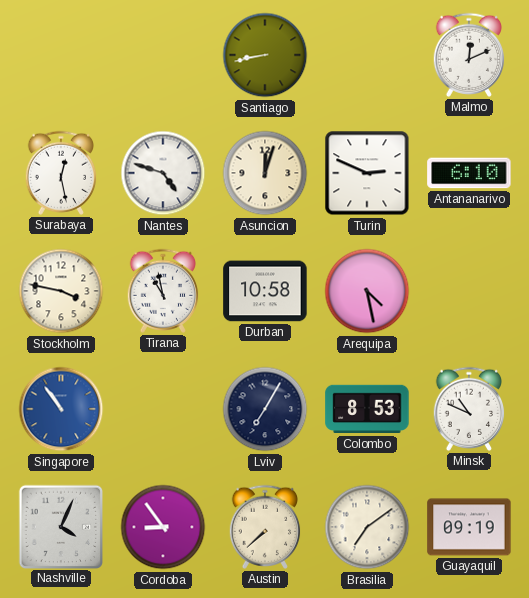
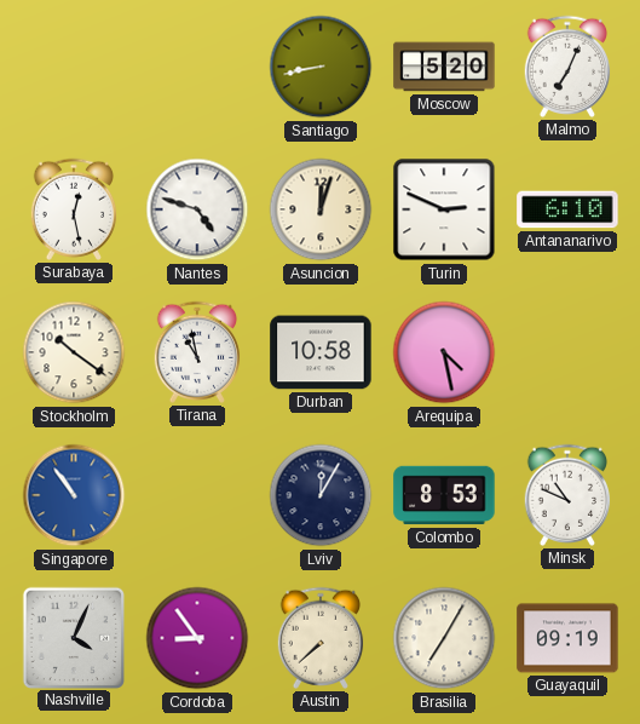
Moscow: none -> 5:20
Malmo: 12:11 -> 7:04
Stockholm: 3:47 -> 10:21
Lviv: 7:05 -> 12:05
Brasilia: 7:09 -> 7:05
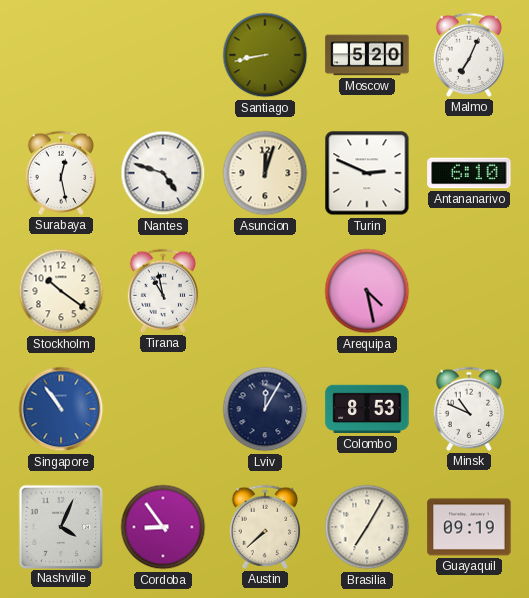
Durban: 10:58 -> none
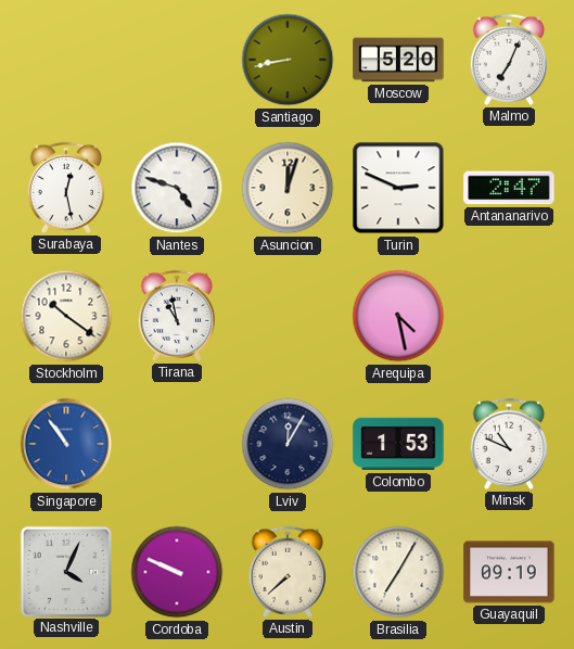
Antananarivo: 6:10 -> 2:47
Colombo: 8:53 -> 1:53
Cordoba: 8:54 -> 9:49
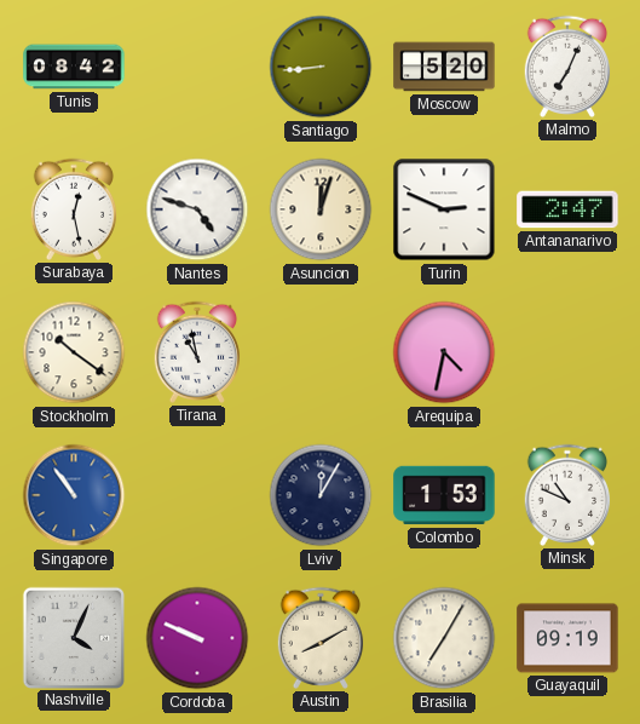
Tunis: none -> 08:42
Santiago: 8:43 -> 8:44
Arequipa: 4:28 -> 4:32
Austin: 7:38 -> 8:10
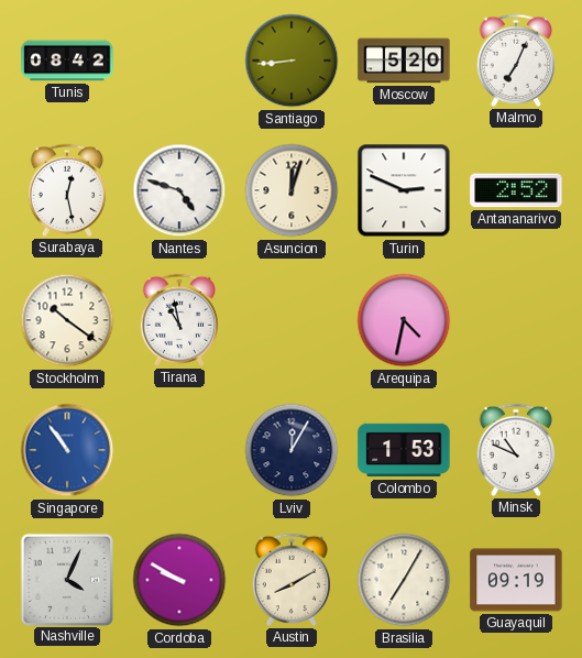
Antananarivo: 2:47 -> 2:52
Cordoba: 9:49 -> 9:50
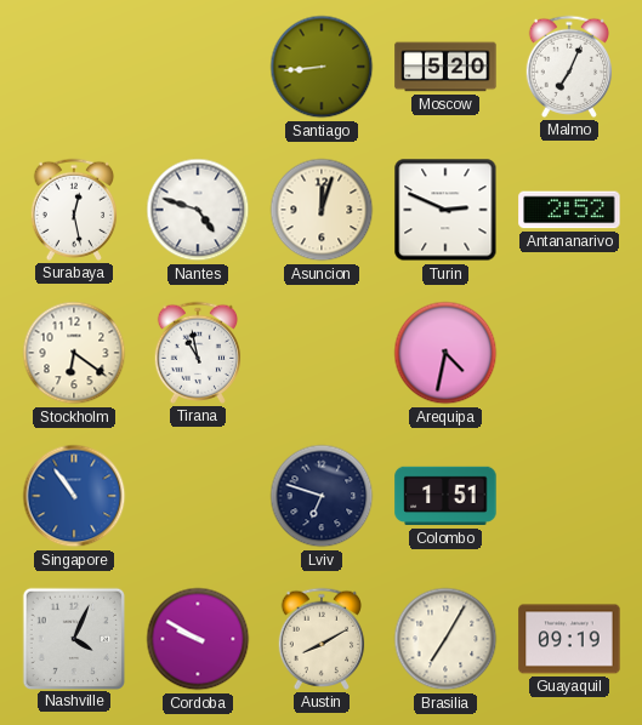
Tunis: 08:42 -> none
Stockholm: 10:21 -> 6:21
Lviv: 12:05 -> 6:48
Colombo: 1:53 -> 1:51
Minsk: 10:49 -> none
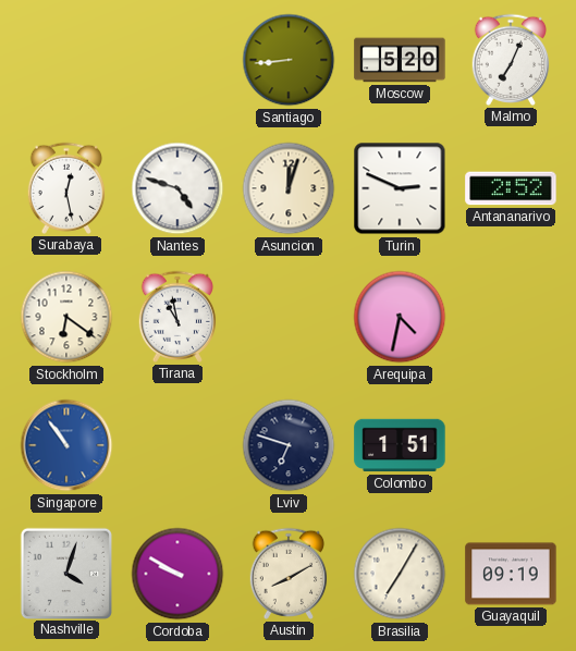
Nashville: 4:04 -> 4:03
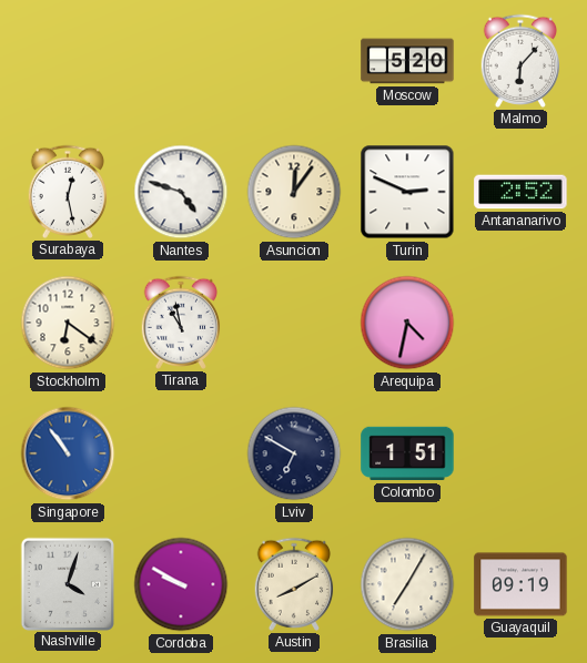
Santiago: 8:44 -> none
Malmo: 7:04 -> 6:07
Asuncion: 12:03 -> 12:06
Lviv: 6:48 -> 6:50
